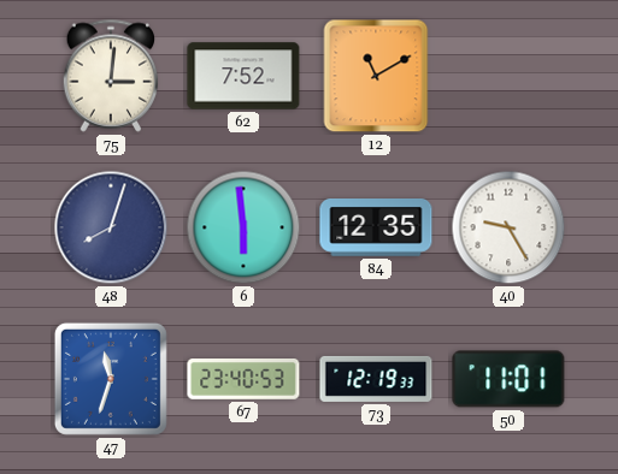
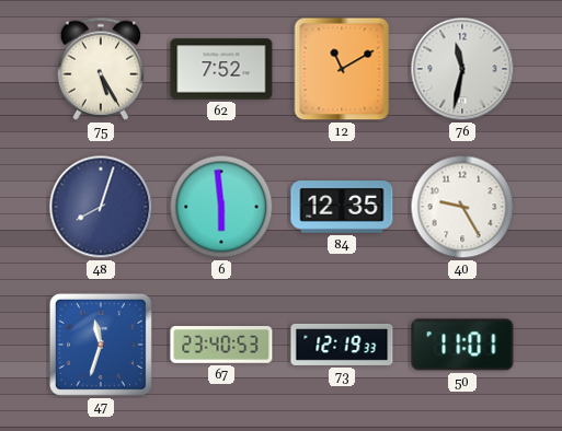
75: 3:01 -> 5:25
76: none -> 11:32
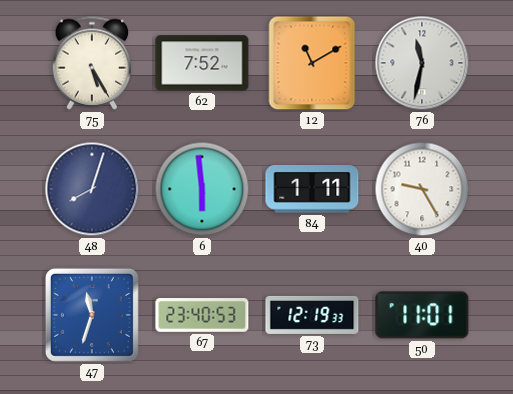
84: 12:35 -> 1:11
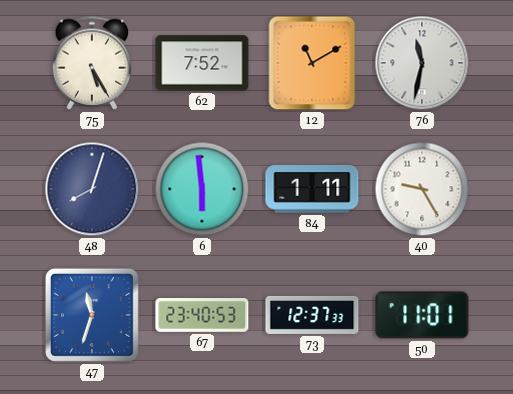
73: 12:19 -> 12:37
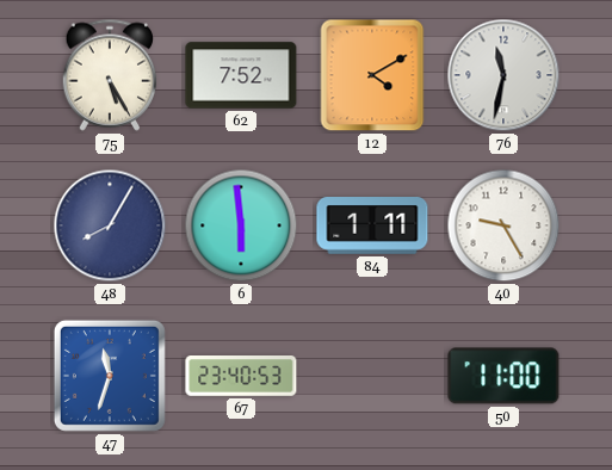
12: 11:10 -> 4:10
48: 8:03 -> 8:05
73: 12:37 -> none
50: 11:01 -> 11:00
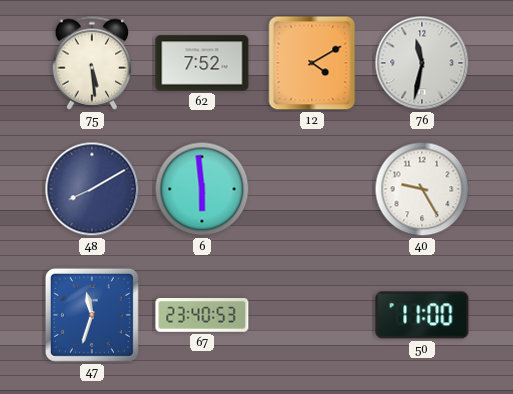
75: 5:25 -> 5:29
48: 8:05 -> 8:10
84: 1:11 -> none
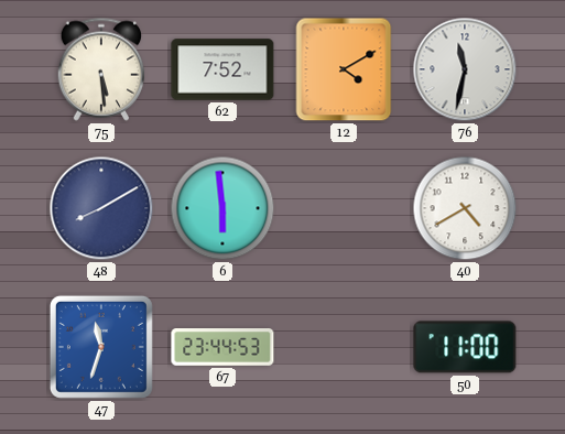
40: 9:25 -> 4:40
67: 23:40 -> 23:44
